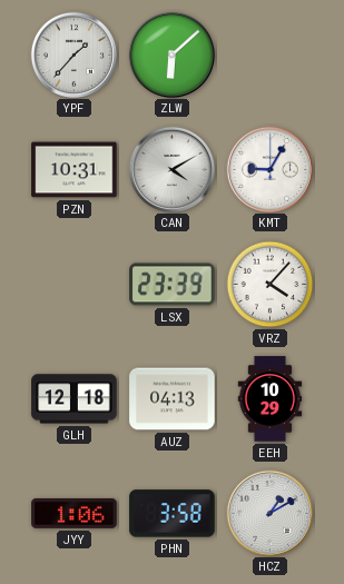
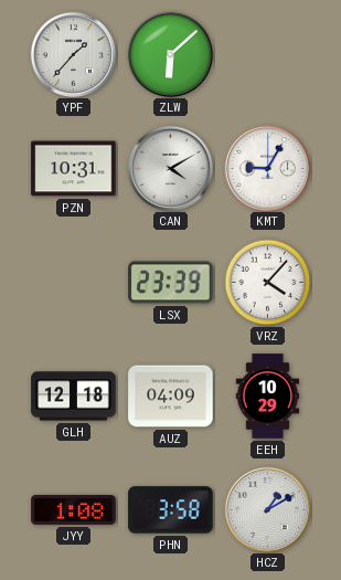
AUZ: 04:13 -> 04:09
JYY: 1:06 -> 1:08
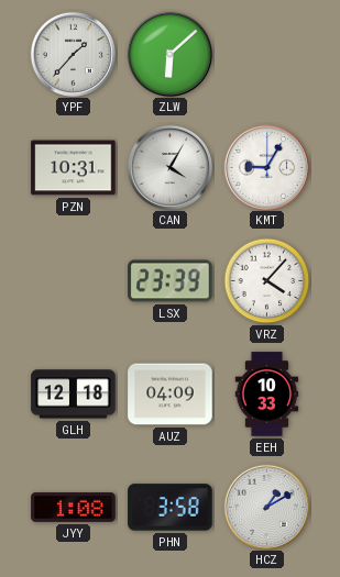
CAN: 4:10 -> 4:05
EEH: 10:29 -> 10:33
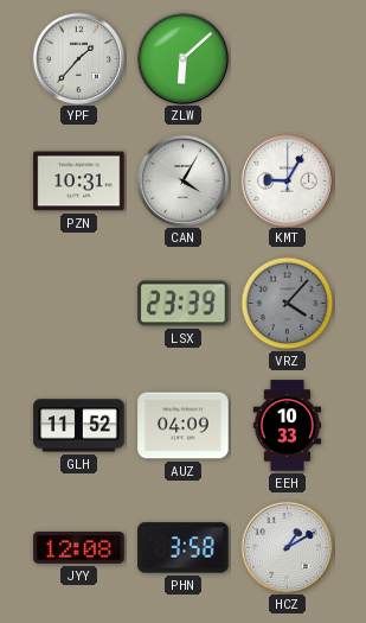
VRZ dial: white -> grey
GLH: 12:18 -> 11:52
JYY: 1:08 -> 12:08
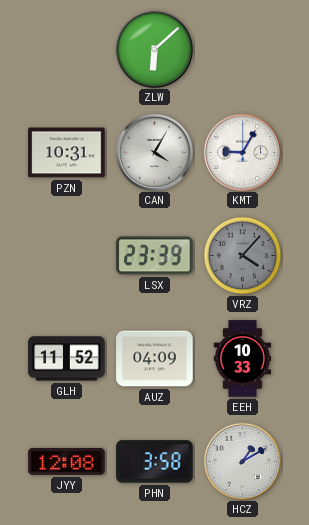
YPF: 1:37 -> none
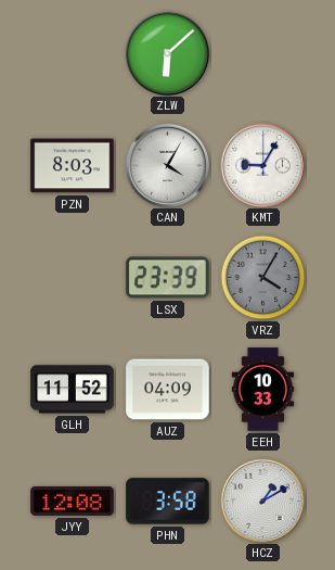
PZN: 10:31 -> 8:03
VRZ: 4:07 -> 4:05
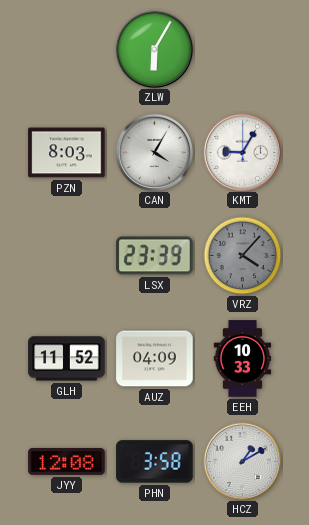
ZLW: 6:08 -> 6:05
VRZ: 4:05 -> 4:07
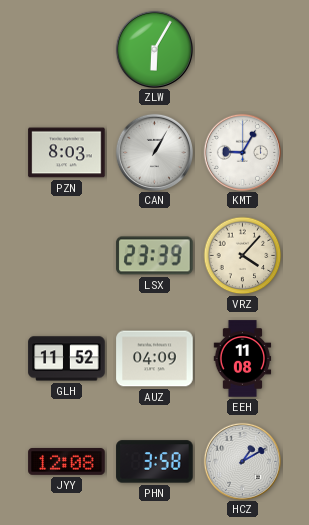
CAN: 4:05 -> 1:05
VRZ dial: grey -> cream
EEH: 10:33 -> 11:08
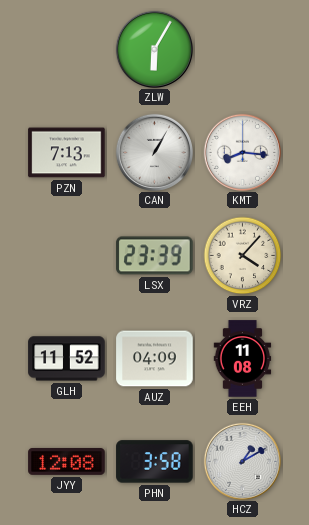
PZN: 8:03 -> 7:13
KMT: 9:05 -> 8:16
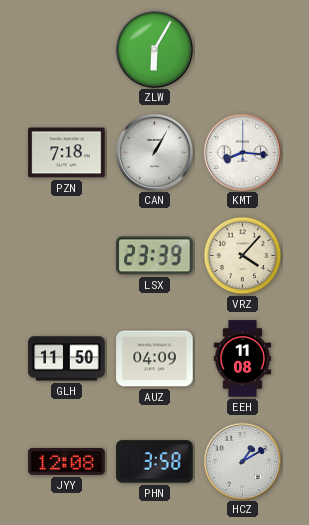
PZN: 7:13 -> 7:18
GLH: 11:52 -> 11:50
